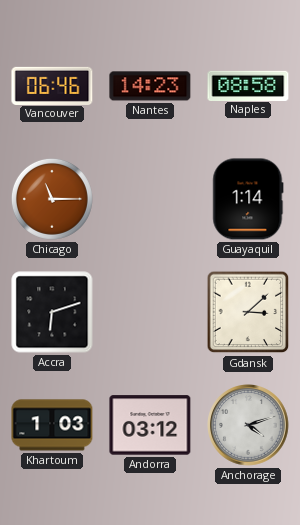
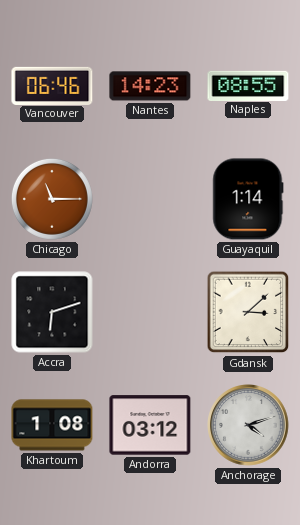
Naples: 08:58 -> 08:55
Khartoum: 1:03 -> 1:08
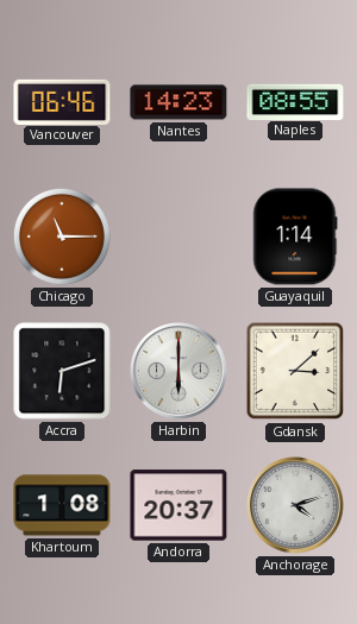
Harbin: none -> 6:00
Andorra: 03:12 -> 20:37
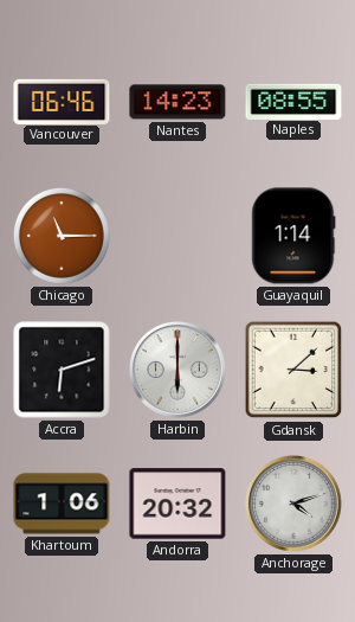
Khartoum: 1:08 -> 1:06
Andorra: 20:37 -> 20:32
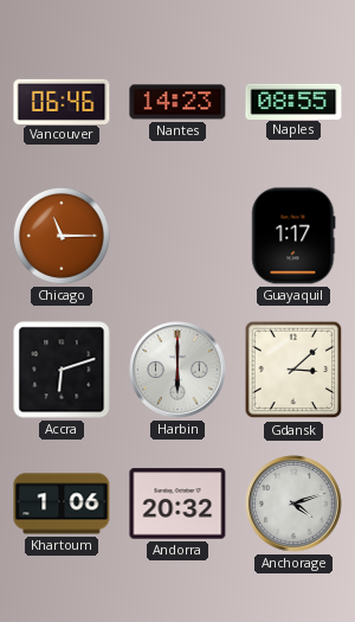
Guayaquil: 1:14 -> 1:17
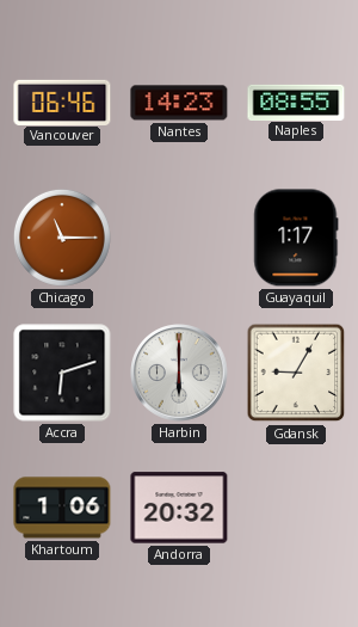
Gdansk: 3:08 -> 9:05
Anchorage: 4:12 -> none
